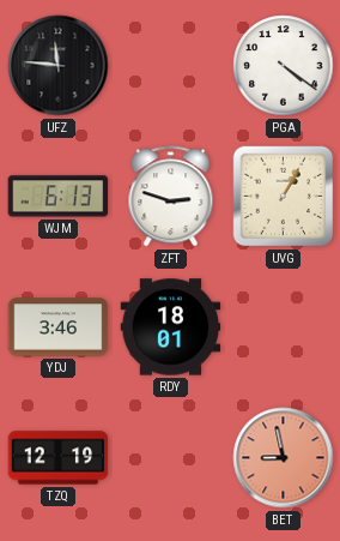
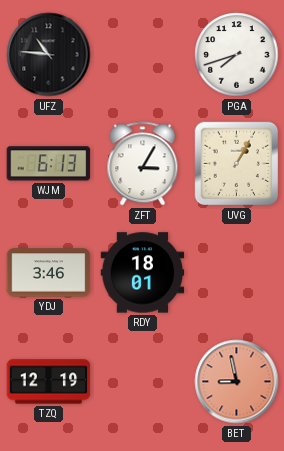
UFZ: 11:46 -> 10:46
PGA: 4:21 -> 7:42
ZFT: 2:48 -> 3:05
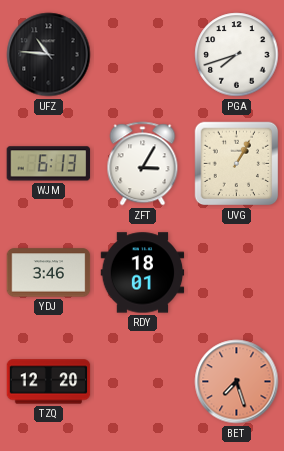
TZQ: 12:19 -> 12:20
BET: 8:58 -> 7:27
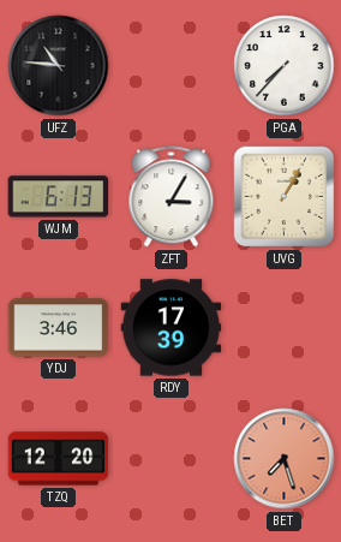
PGA: 7:42 -> 7:37
RDY: 18:01 -> 17:39
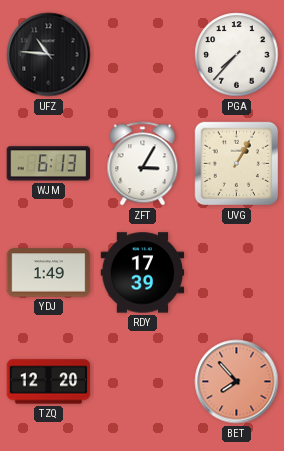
YDJ: 3:46 -> 1:49
BET: 7:27 -> 7:53
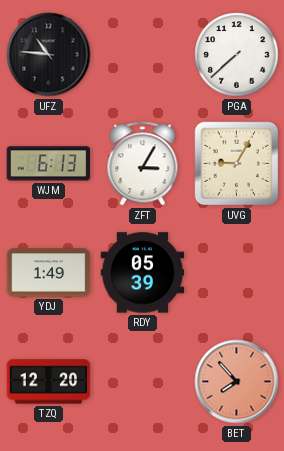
PGA: 7:37 -> 7:38
UVG: 1:05 -> 9:05
RDY: 17:39 -> 05:39
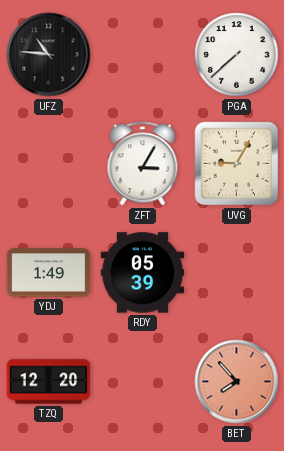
WJM: 6:13 -> none
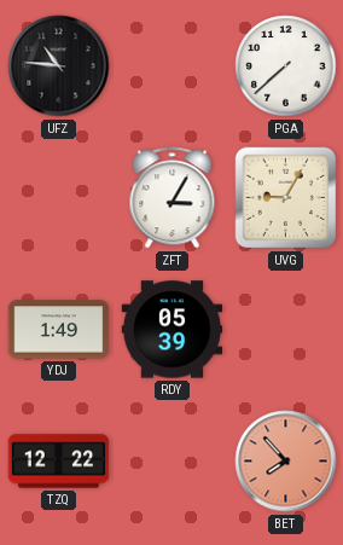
TZQ: 12:20 -> 12:22
